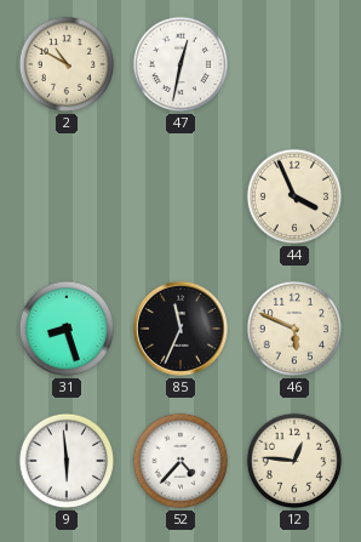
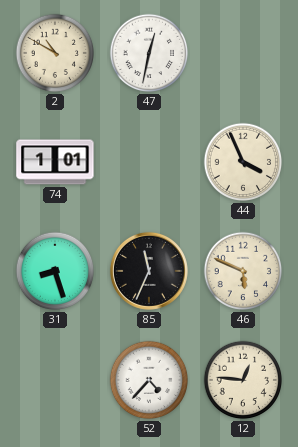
74: none -> 1:01
9: 5:59 -> none
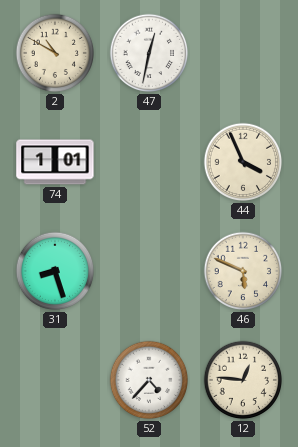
85: 11:34 -> none
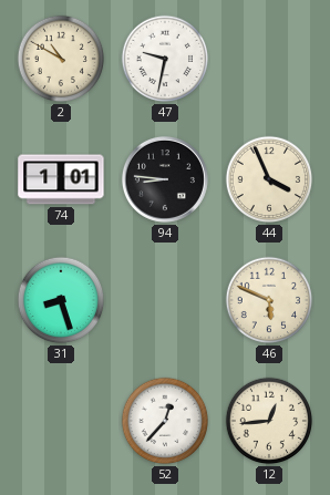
47: 12:32 -> 9:32
94: none -> 8:46
52: 4:37 -> 12:37
12: 12:46 -> 12:44
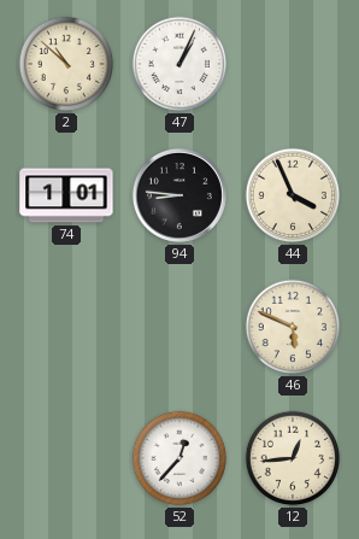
2: 10:50 -> 10:52
47: 9:32 -> 1:04
31: 8:27 -> none
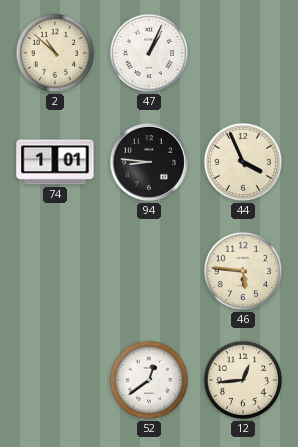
46: 5:49 -> 5:46
52: 12:37 -> 12:39
